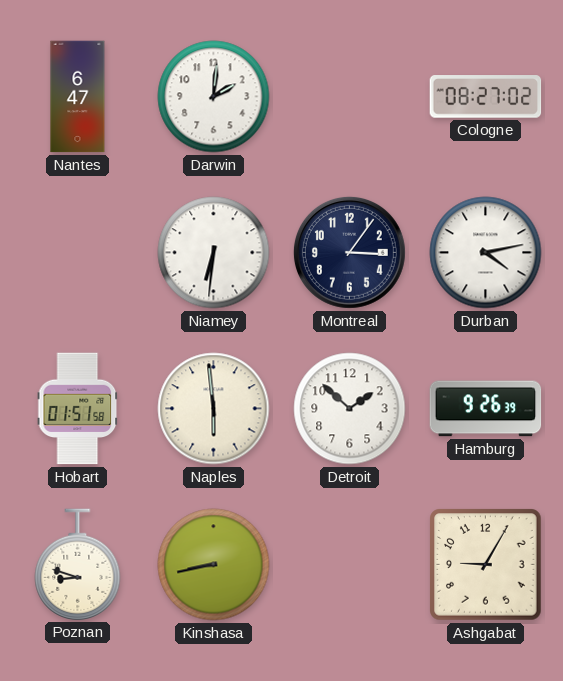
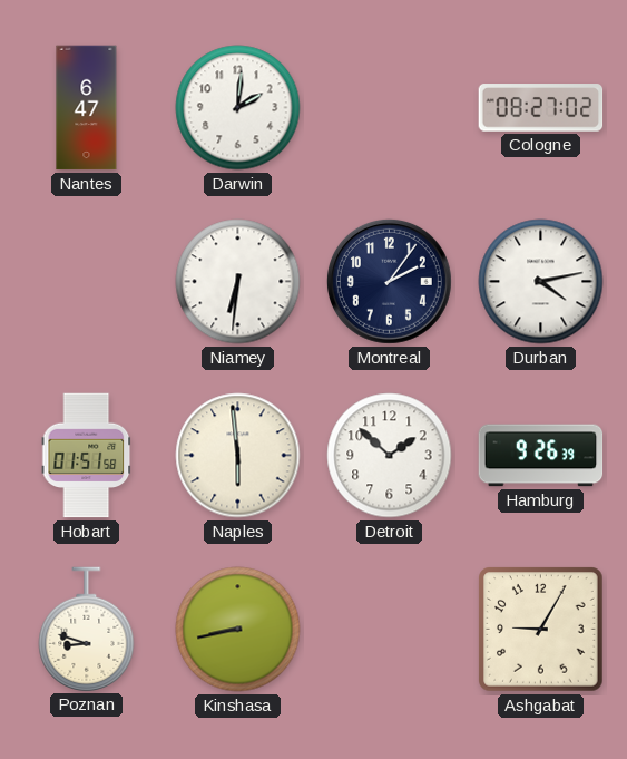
Montreal: 3:06 -> 2:06
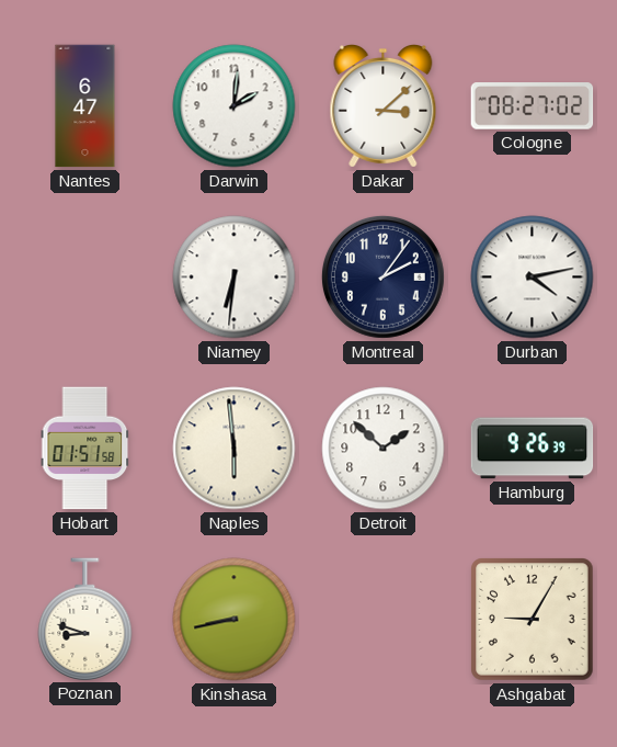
Dakar: none -> 3:08
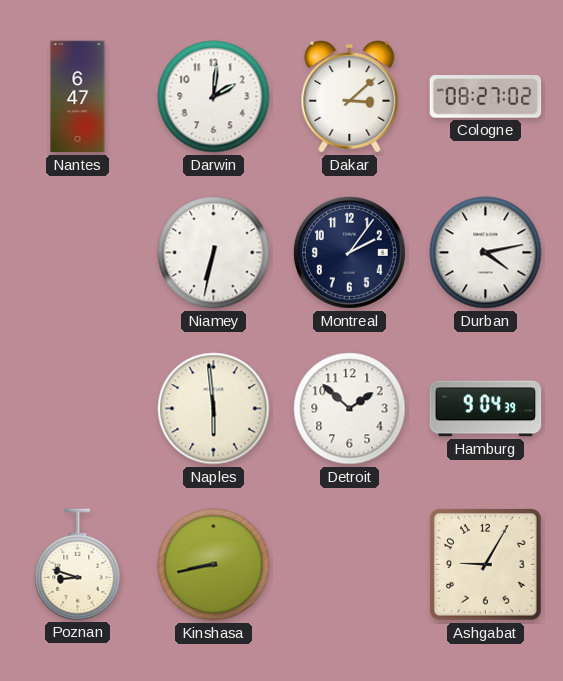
Niamey: 6:31 -> 6:32
Hobart: 01:51 -> none
Hamburg: 9:26 -> 9:04
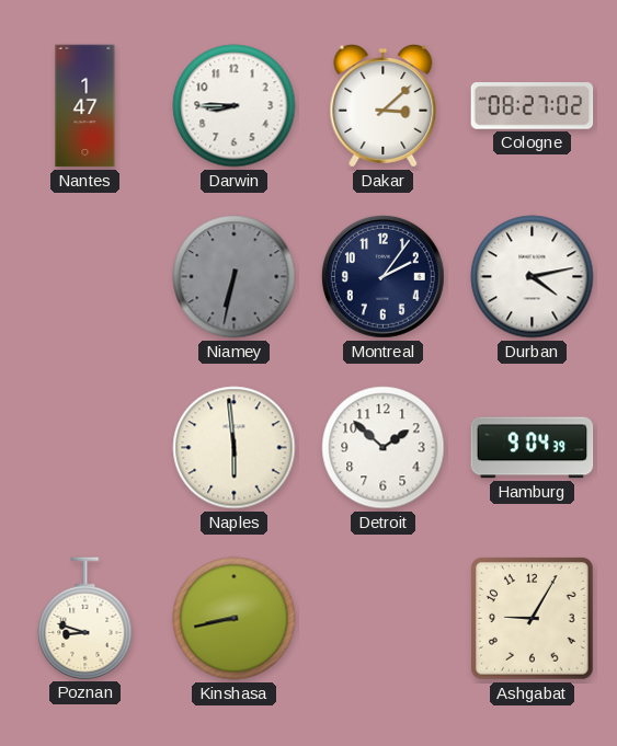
Nantes: 6:47 -> 1:47
Darwin: 2:01 -> 8:45
Niamey dial: white -> grey
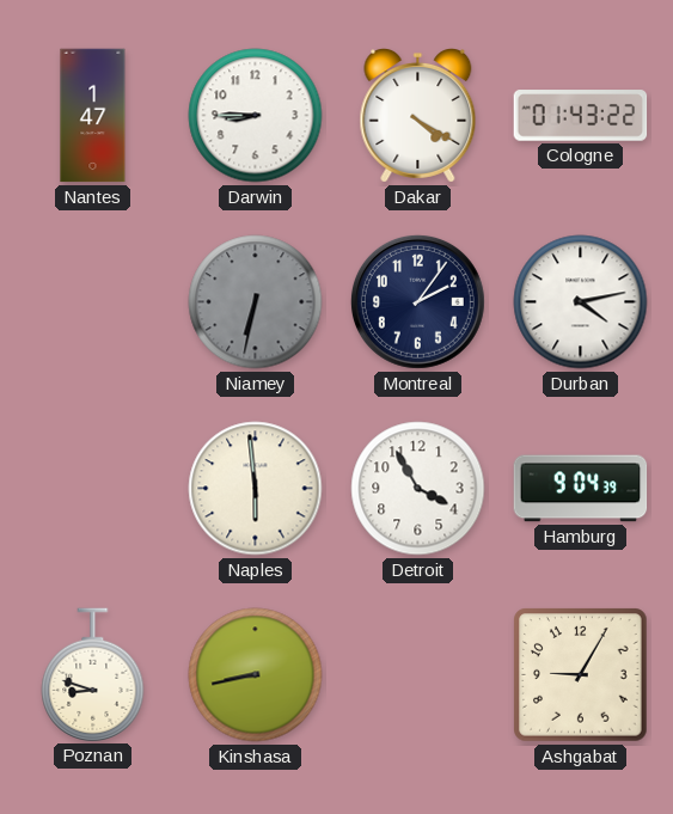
Dakar: 3:08 -> 4:20
Cologne: 08:27 -> 01:43
Detroit: 1:52 -> 3:55
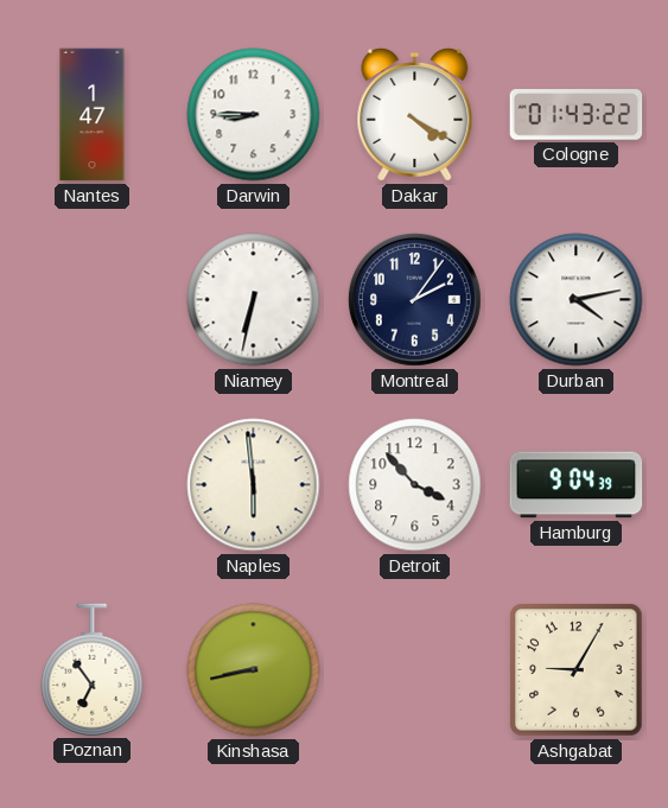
Niamey dial: grey -> white
Detroit: 3:55 -> 3:53
Poznan: 8:48 -> 6:54
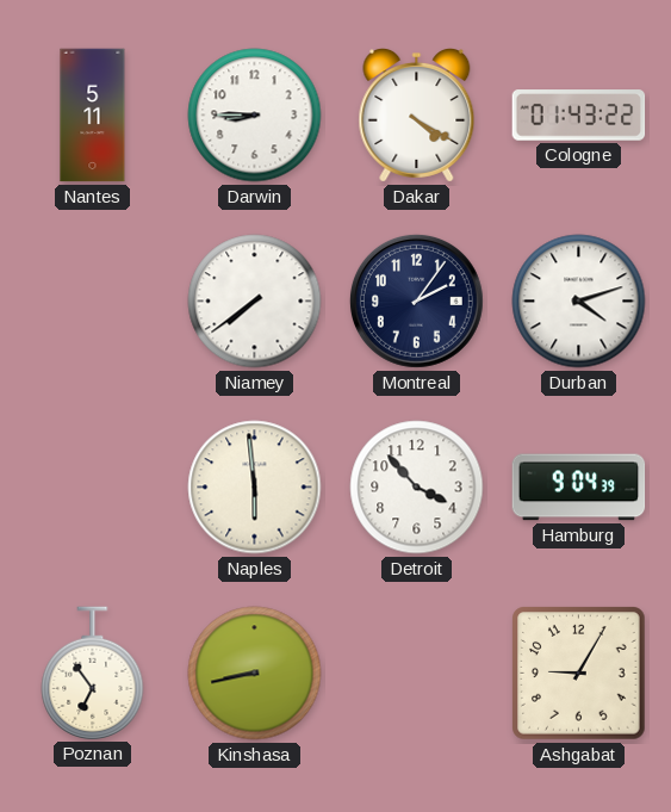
Nantes: 1:47 -> 5:11
Niamey: 6:32 -> 7:39
Durban: 4:13 -> 4:12
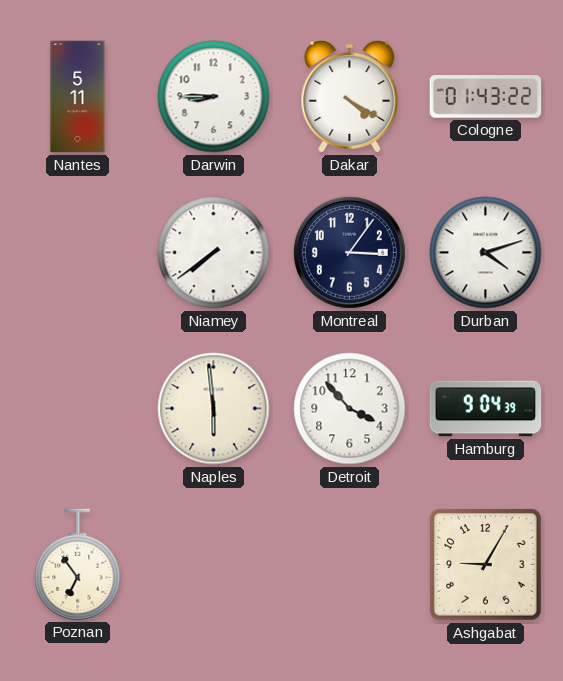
Montreal: 2:06 -> 3:06
Kinshasa: 8:43 -> none
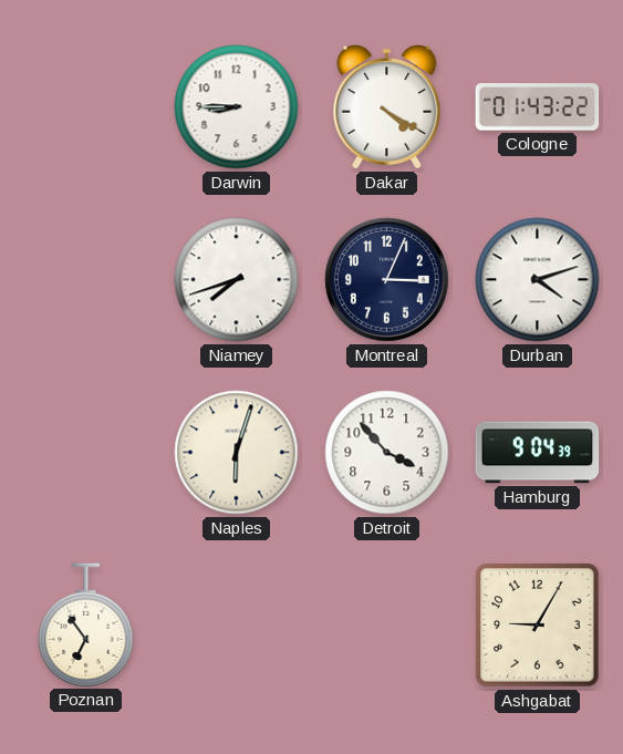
Nantes: 5:11 -> none
Niamey: 7:39 -> 7:42
Montreal: 3:06 -> 3:04
Naples: 5:59 -> 6:03
